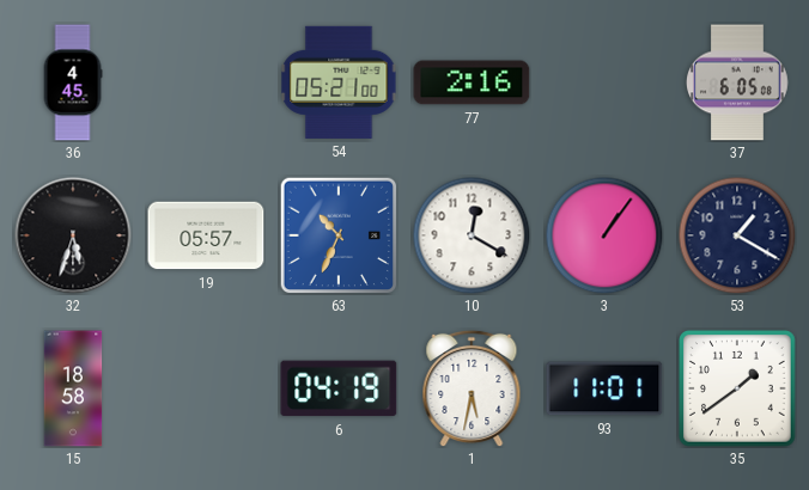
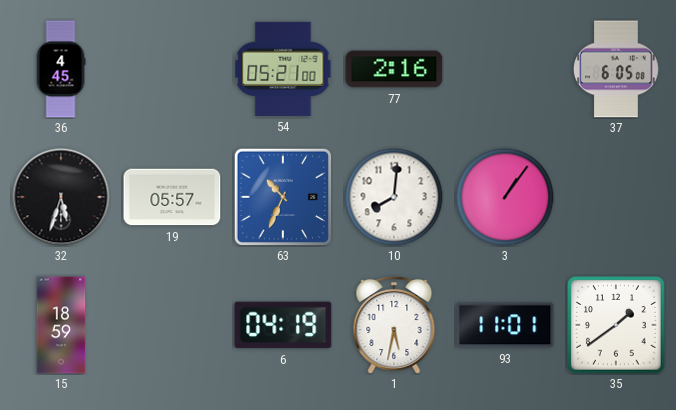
10: 12:20 -> 8:01
53: 1:20 -> none
15: 18:58 -> 18:59
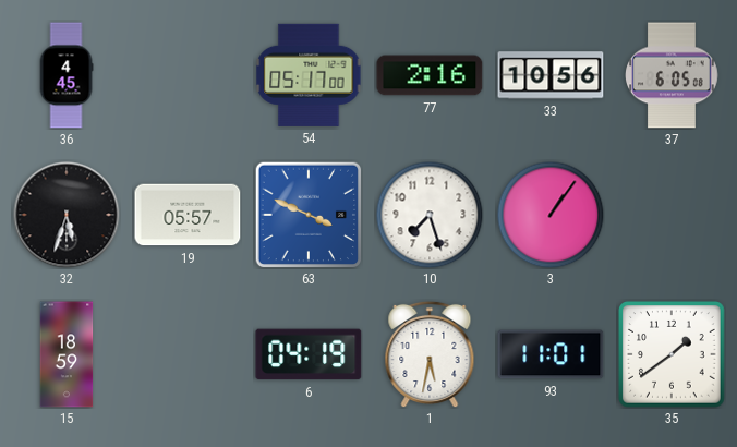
54: 05:21 -> 05:17
33: none -> 10:56
63: 10:34 -> 3:49
10: 8:01 -> 7:27
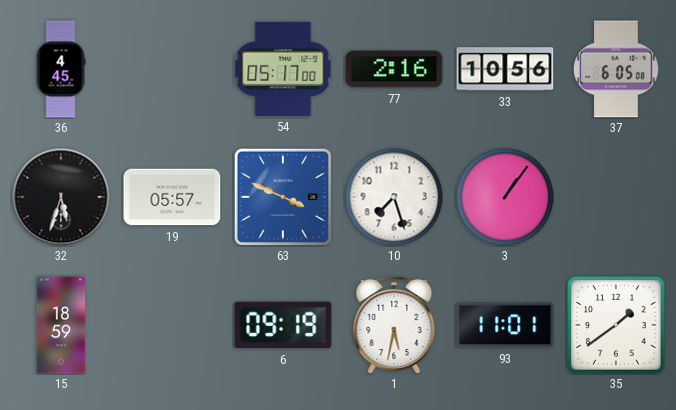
6: 04:19 -> 09:19
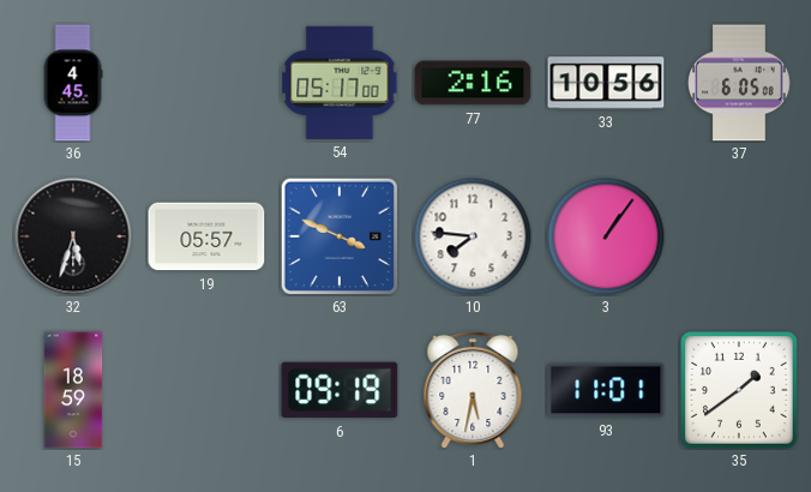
10: 7:27 -> 7:46
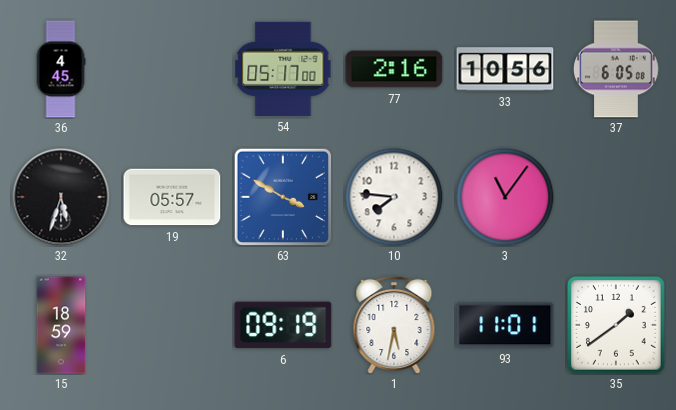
63: 3:49 -> 3:50
3: 1:06 -> 11:06
